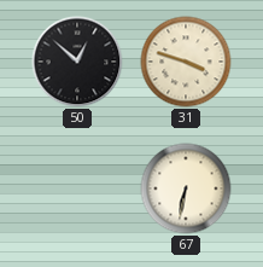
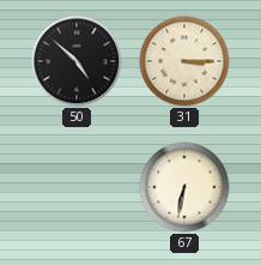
50: 12:52 -> 4:52
31: 3:48 -> 3:15
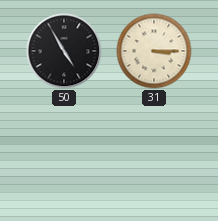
50: 4:52 -> 4:55
67: 6:32 -> none
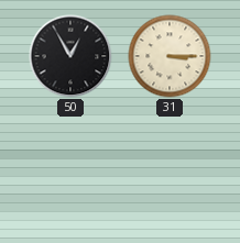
50: 4:55 -> 12:55
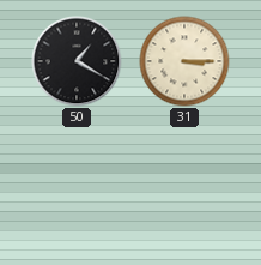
50: 12:55 -> 1:20
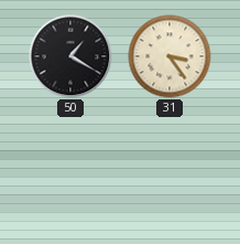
31: 3:15 -> 3:24
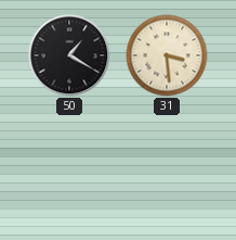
31: 3:24 -> 3:29
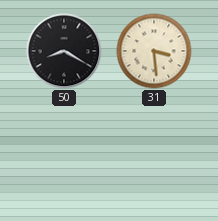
50: 1:20 -> 8:20
